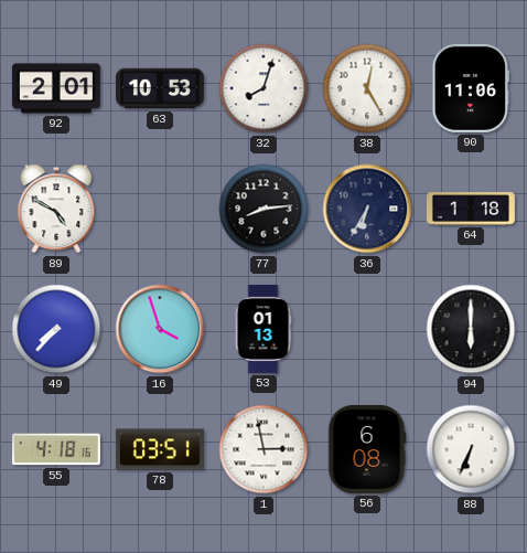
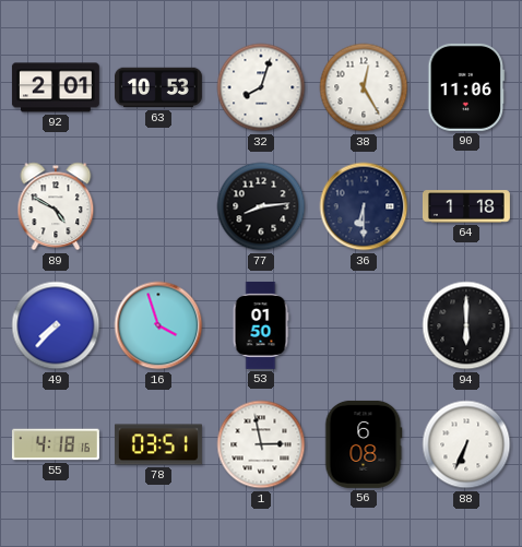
36: 6:35 -> 6:30
53: 01:13 -> 01:50
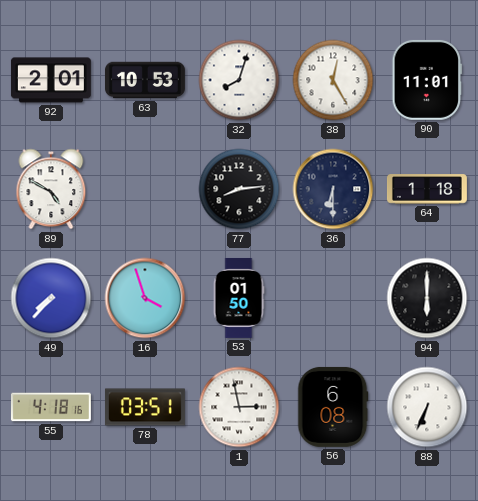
90: 11:06 -> 11:01
